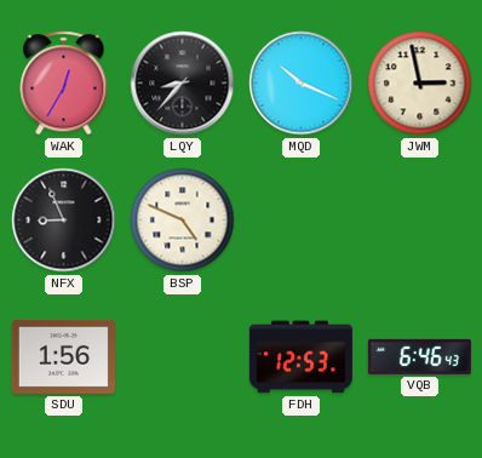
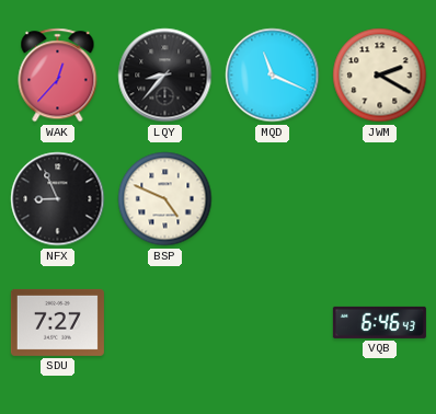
WAK: 12:35 -> 12:37
MQD: 10:19 -> 11:19
JWM: 2:58 -> 2:20
SDU: 1:56 -> 7:27
FDH: 12:53 -> none
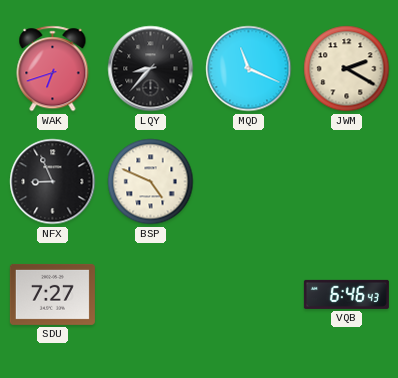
WAK: 12:37 -> 6:42
